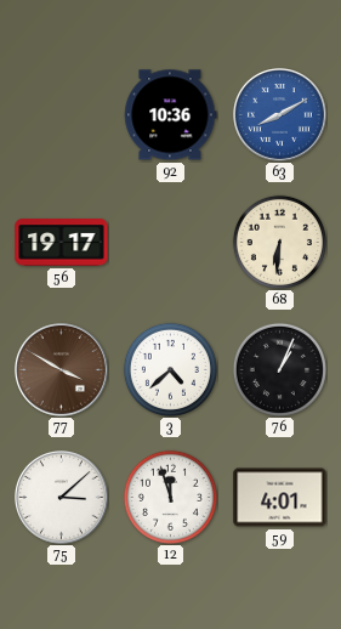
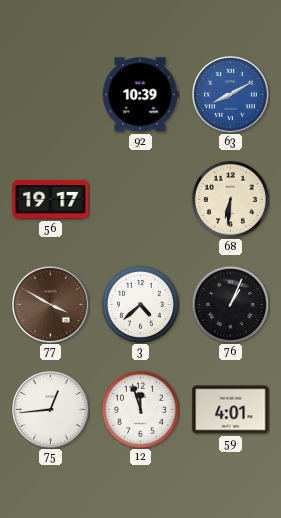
92: 10:36 -> 10:39
75: 3:08 -> 12:44
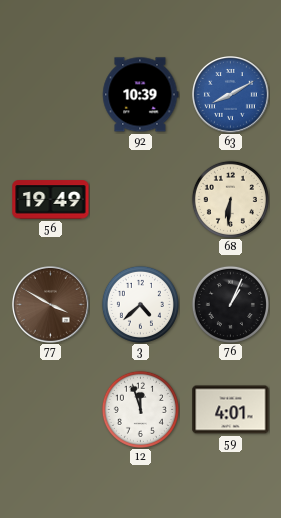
56: 19:17 -> 19:49
75: 12:44 -> none
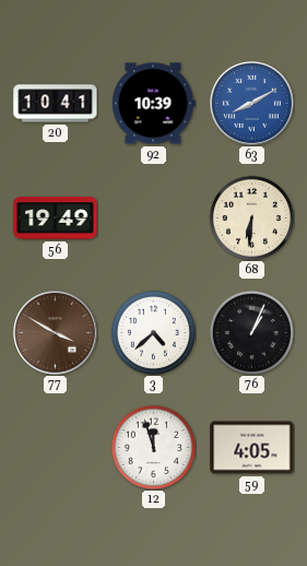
20: none -> 10:41
59: 4:01 -> 4:05
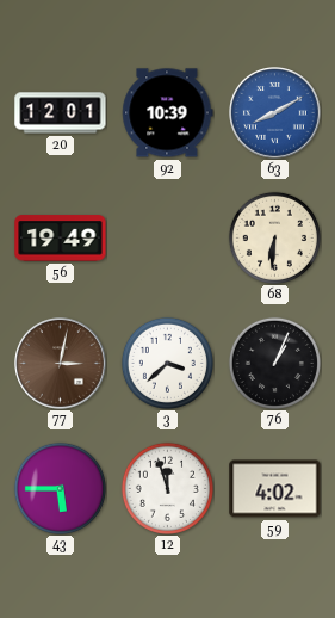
20: 10:41 -> 12:01
77: 3:50 -> 3:02
3: 4:38 -> 3:38
43: none -> 5:45
59: 4:05 -> 4:02
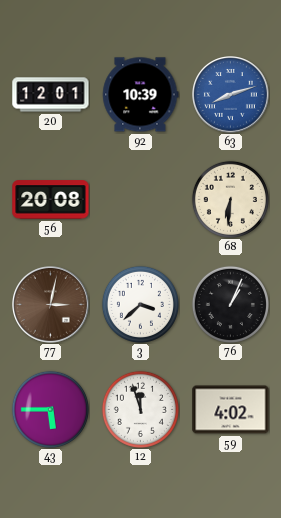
63: 8:10 -> 8:12
56: 19:49 -> 20:08
